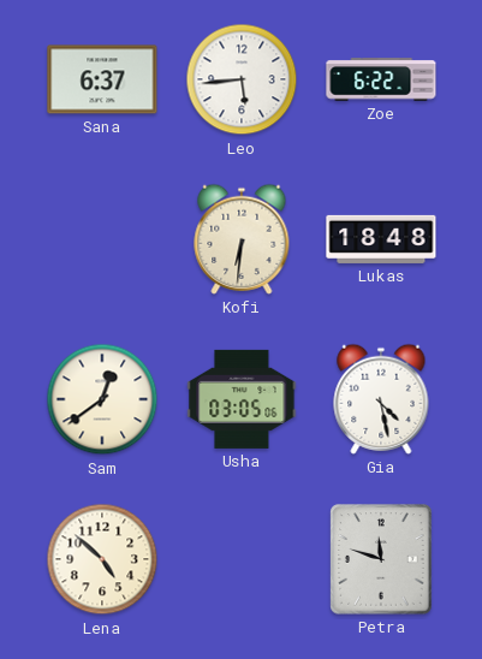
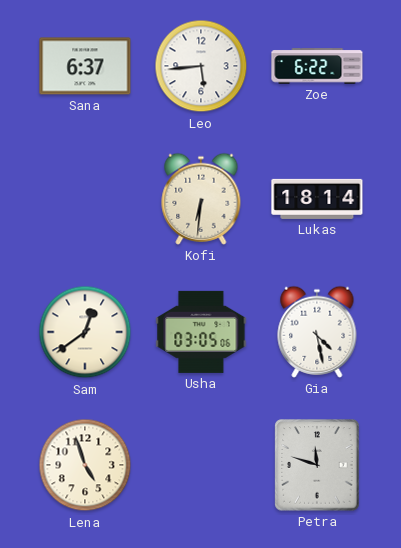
Lukas: 18:48 -> 18:14
Lena: 4:52 -> 4:57
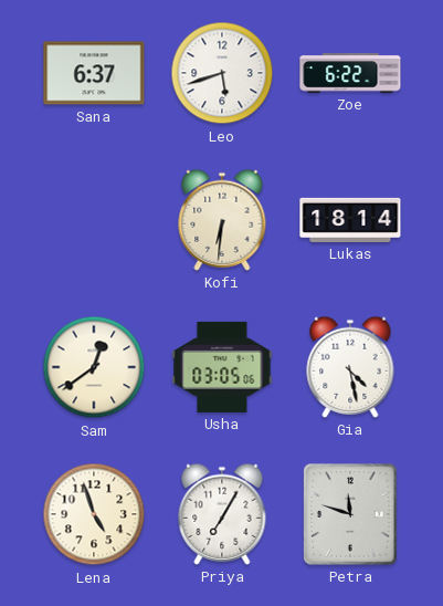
Leo: 5:44 -> 5:42
Priya: none -> 7:05
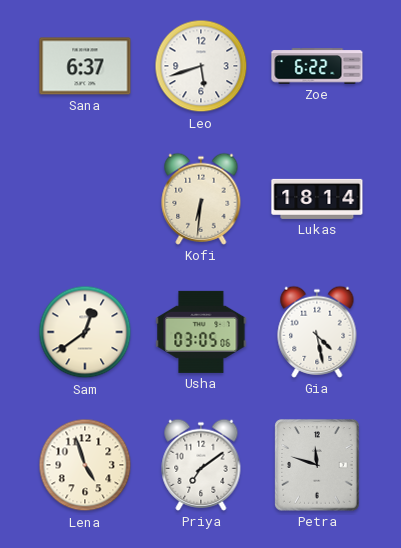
Priya: 7:05 -> 7:09
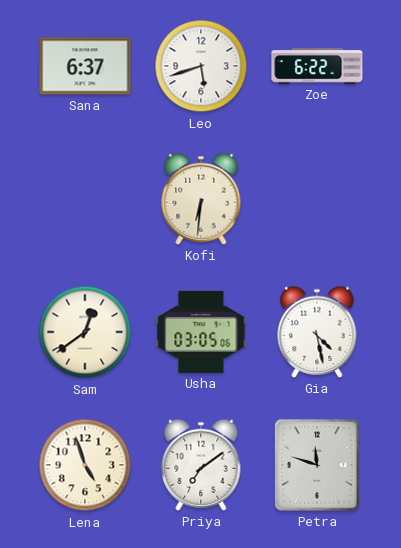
Lukas: 18:14 -> none
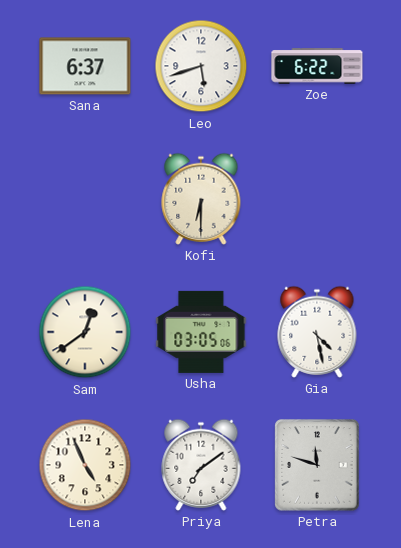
Kofi: 6:31 -> 6:30
Lena: 4:57 -> 4:56
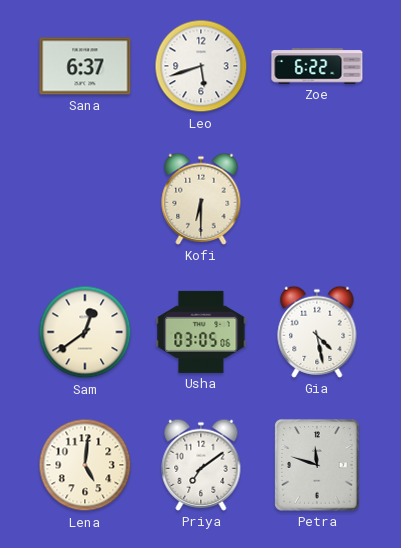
Lena: 4:56 -> 5:01
